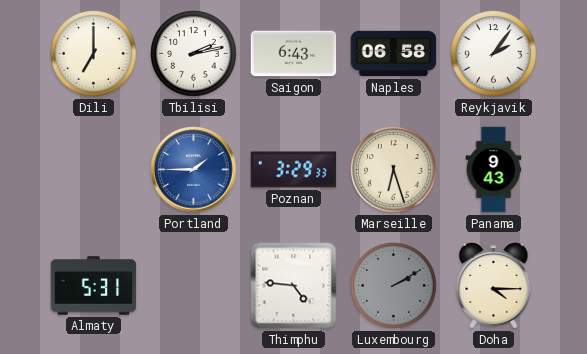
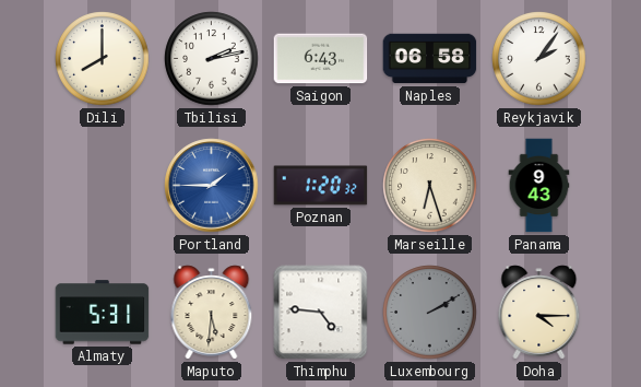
Dili: 7:00 -> 8:00
Poznan: 3:29 -> 1:20
Maputo: none -> 5:31
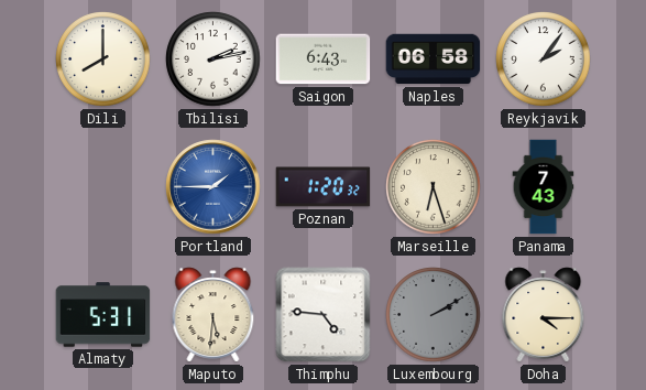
Panama: 9:43 -> 7:43
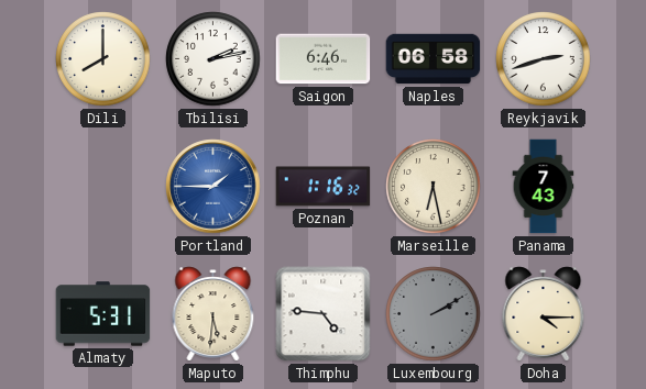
Saigon: 6:43 -> 6:46
Reykjavik: 2:06 -> 2:42
Poznan: 1:20 -> 1:16
Marseille: 6:27 -> 6:28
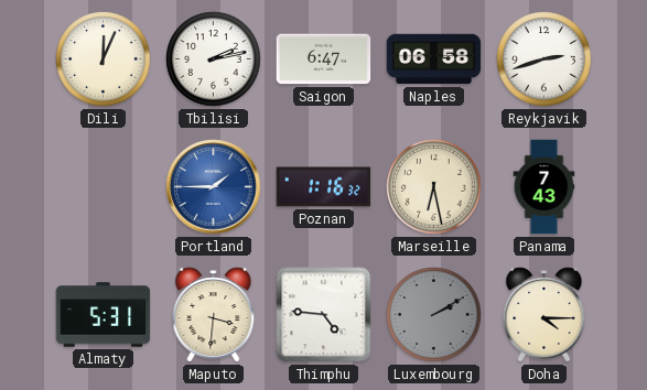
Dili: 8:00 -> 12:04
Saigon: 6:46 -> 6:47
Maputo: 5:31 -> 3:31
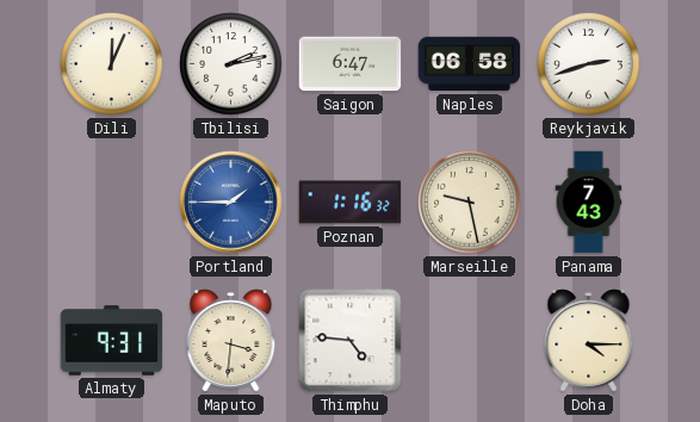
Marseille: 6:28 -> 9:28
Almaty: 5:31 -> 9:31
Luxembourg: 2:10 -> none
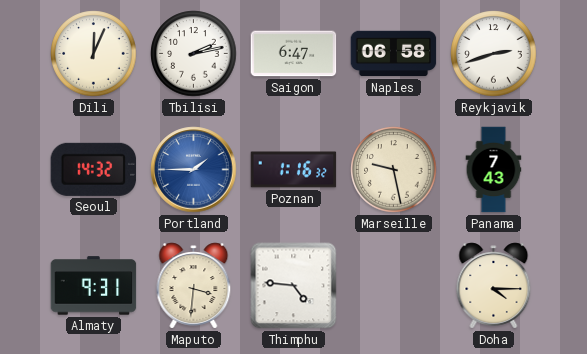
Seoul: none -> 14:32
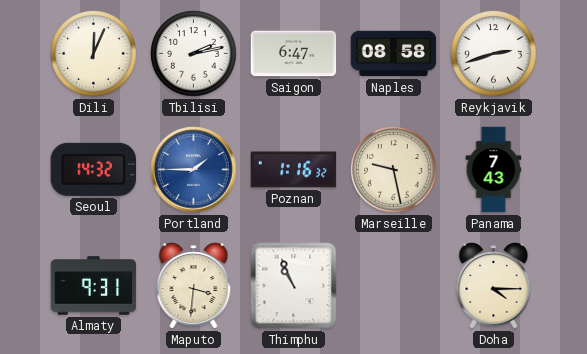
Naples: 06:58 -> 08:58
Thimphu: 4:46 -> 10:56
